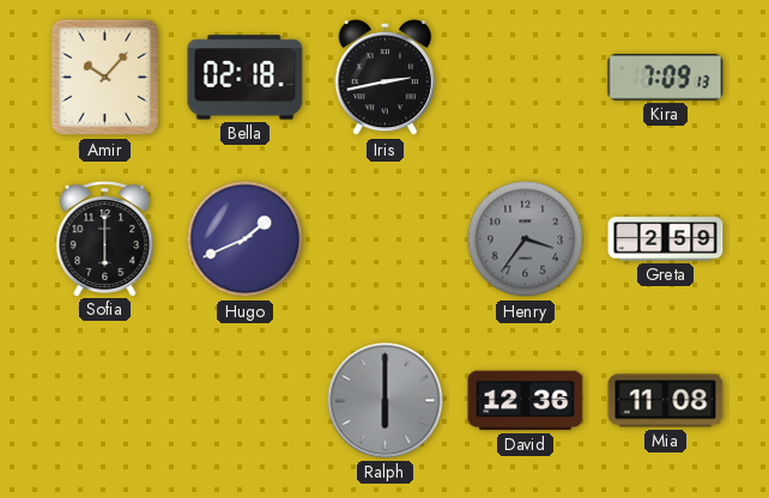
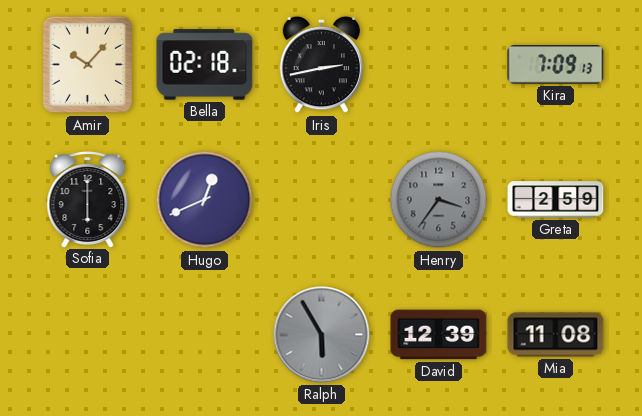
Hugo: 1:41 -> 12:41
Ralph: 6:00 -> 5:55
David: 12:36 -> 12:39
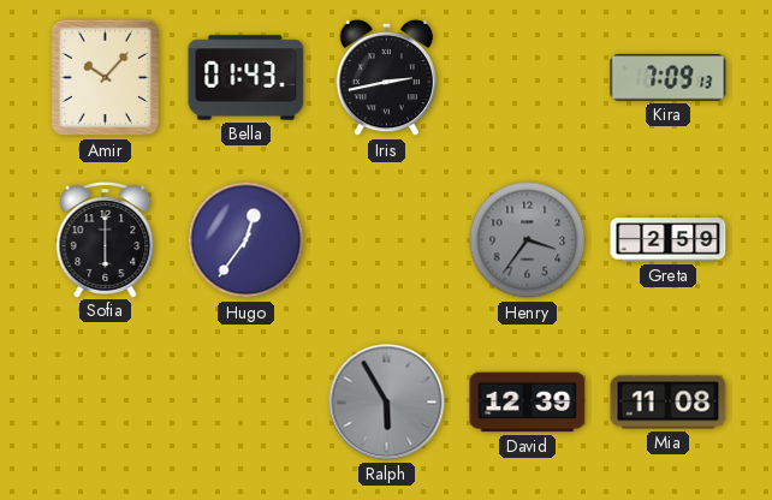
Bella: 02:18 -> 01:43
Hugo: 12:41 -> 12:36
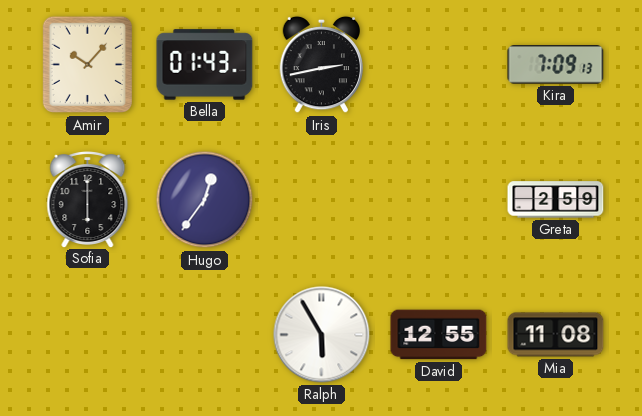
Henry: 3:36 -> none
Ralph dial: grey -> white
David: 12:39 -> 12:55
